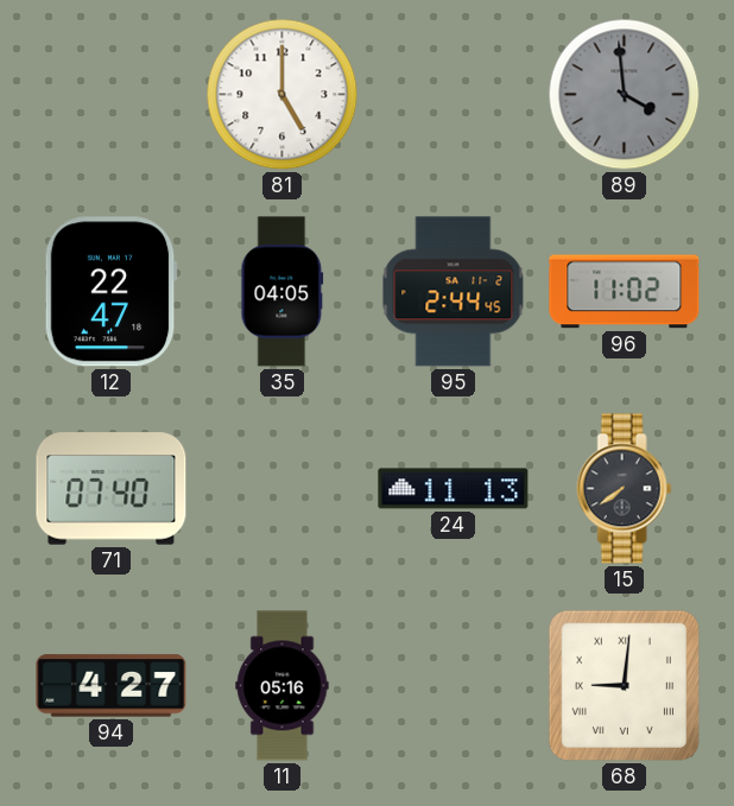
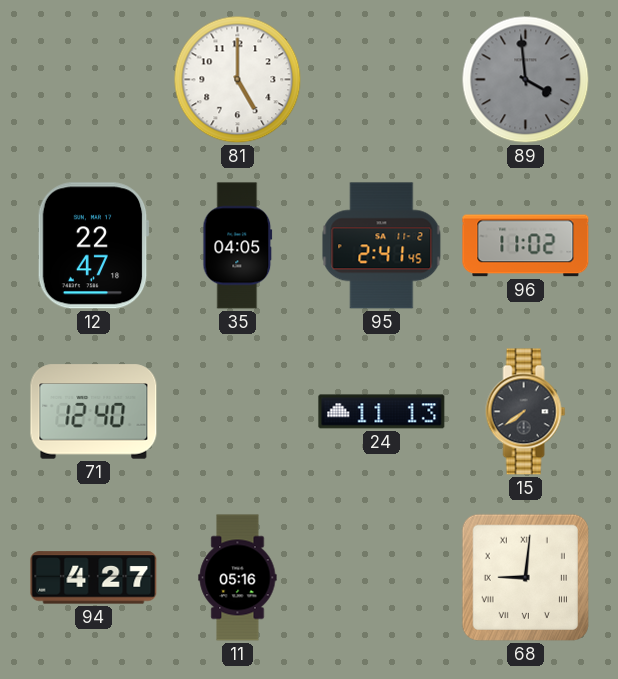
95: 2:44 -> 2:41
71: 07:40 -> 12:40
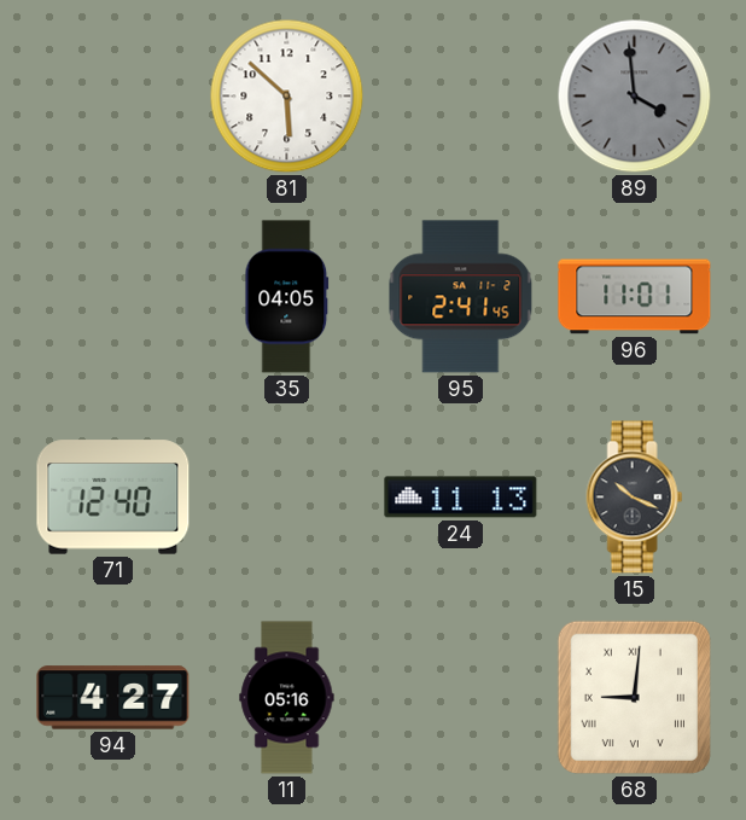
81: 5:00 -> 5:52
12: 22:47 -> none
96: 11:02 -> 11:01
15: 7:39 -> 10:19
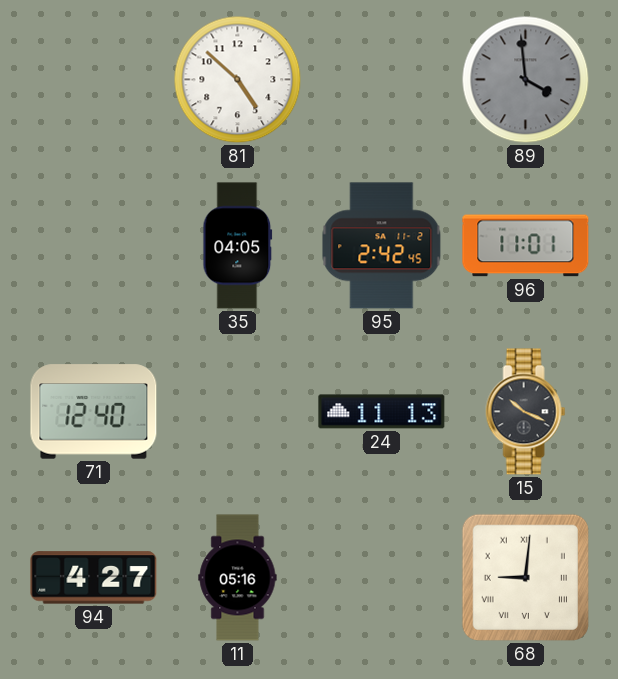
81: 5:52 -> 4:52
95: 2:41 -> 2:42
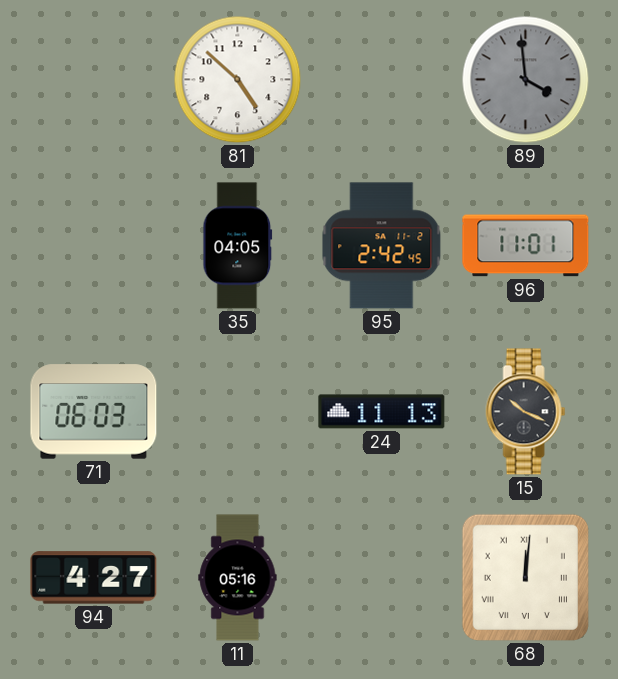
71: 12:40 -> 06:03
68: 9:01 -> 12:01
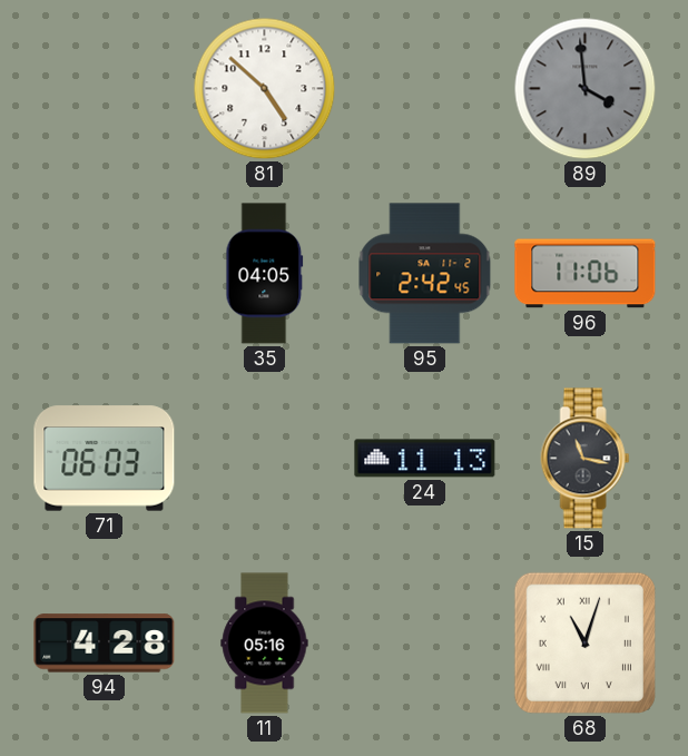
96: 11:01 -> 11:06
15: 10:19 -> 11:17
94: 4:27 -> 4:28
68: 12:01 -> 11:03
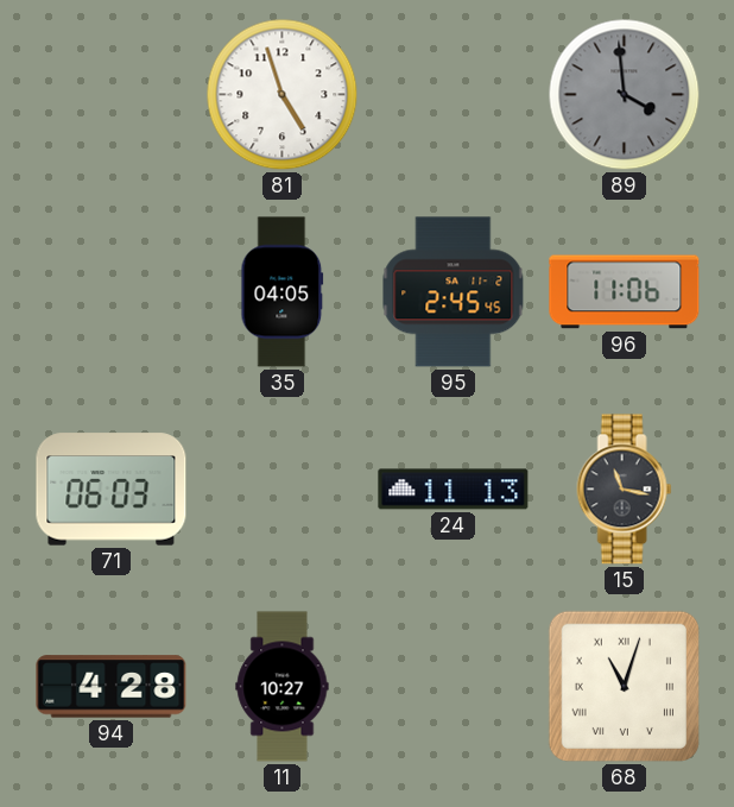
81: 4:52 -> 4:57
95: 2:42 -> 2:45
11: 05:16 -> 10:27
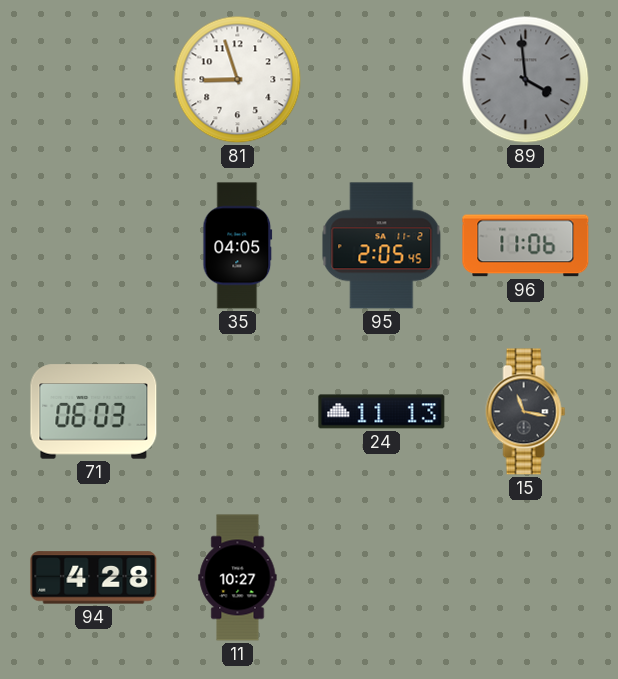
81: 4:57 -> 8:57
95: 2:45 -> 2:05
68: 11:03 -> none
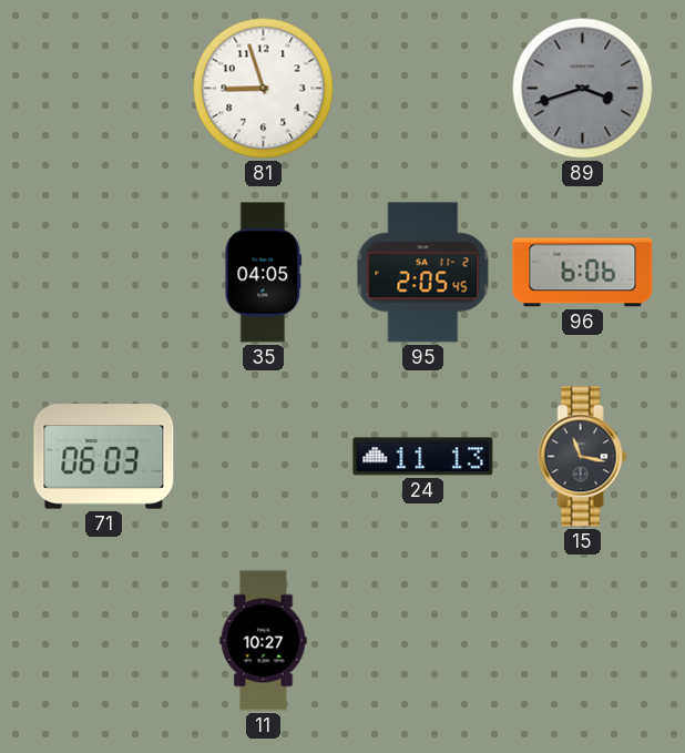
89: 3:59 -> 3:42
96: 11:06 -> 6:06
94: 4:28 -> none
